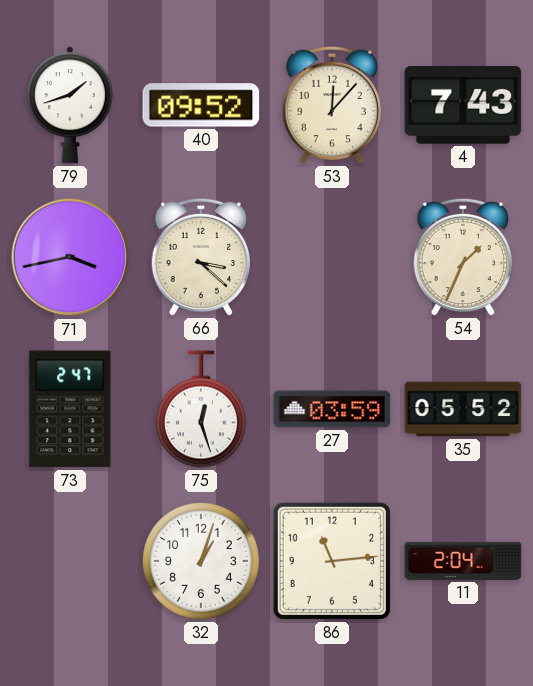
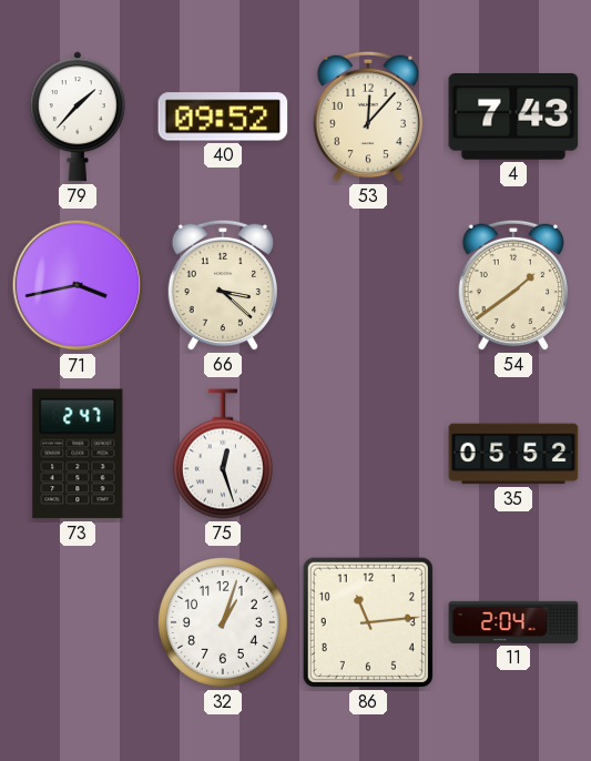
79: 1:42 -> 1:37
54: 1:34 -> 1:39
27: 03:59 -> none
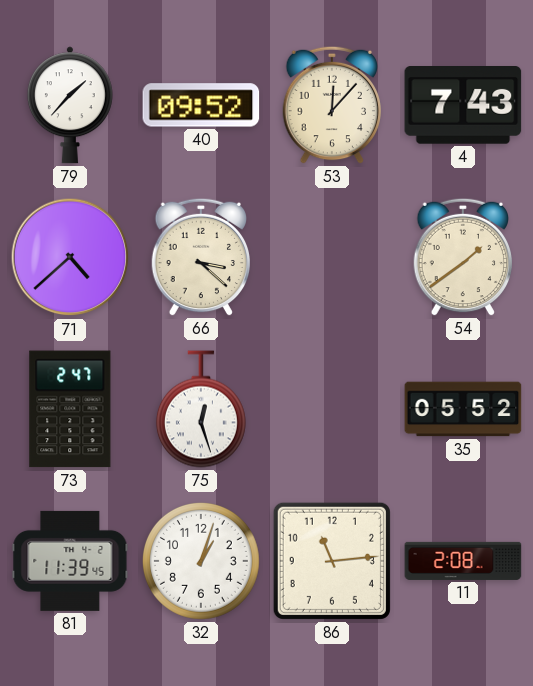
71: 3:43 -> 4:38
81: none -> 11:39
11: 2:04 -> 2:08
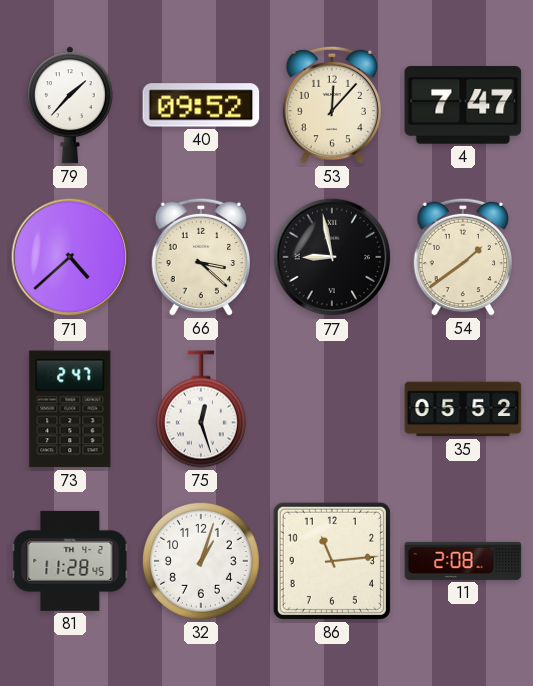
4: 7:43 -> 7:47
77: none -> 8:58
81: 11:39 -> 11:28
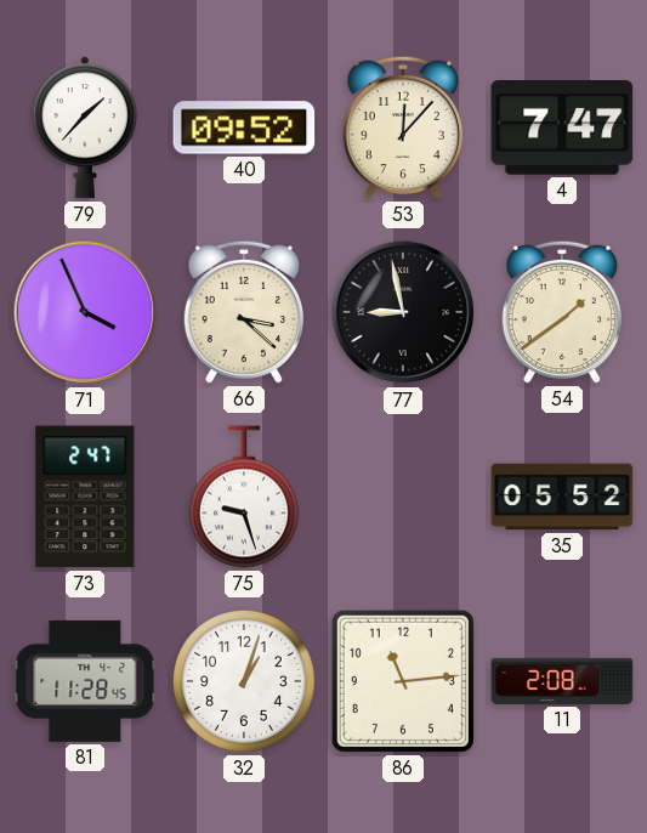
71: 4:38 -> 3:56
75: 12:27 -> 9:27
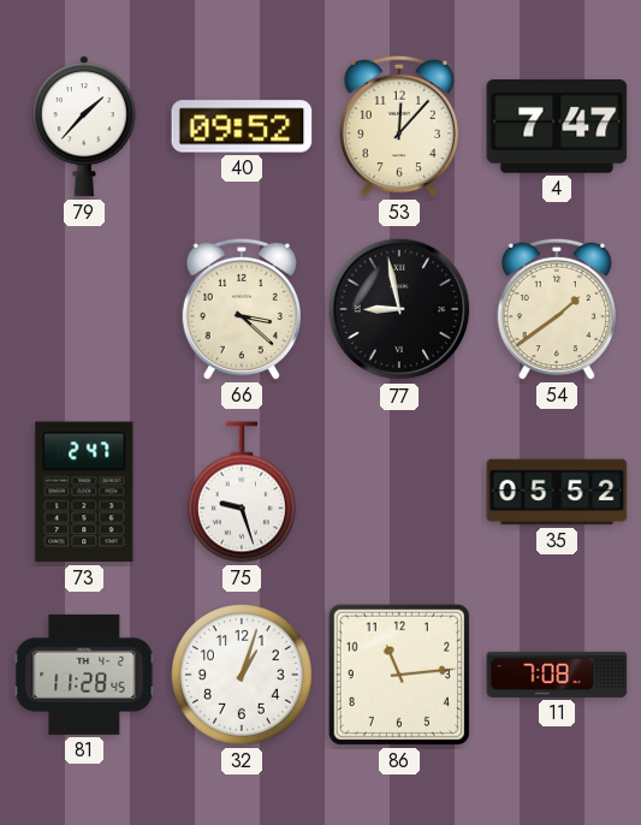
71: 3:56 -> none
11: 2:08 -> 7:08
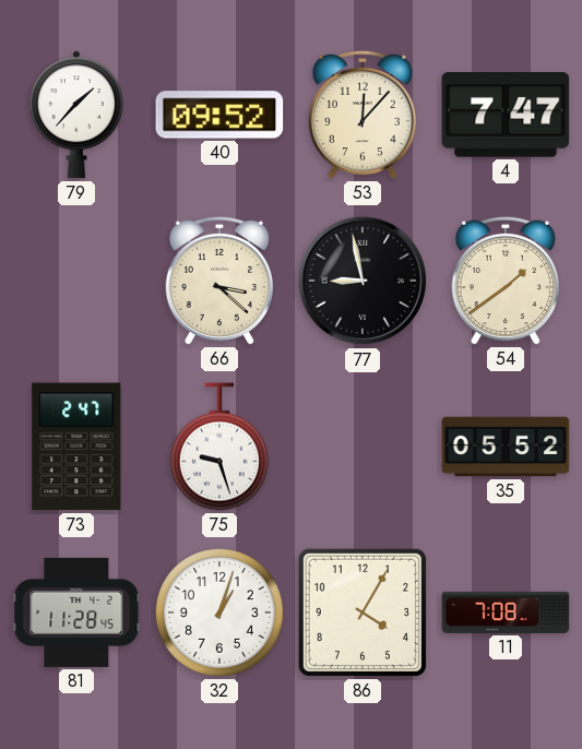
86: 11:14 -> 4:05
